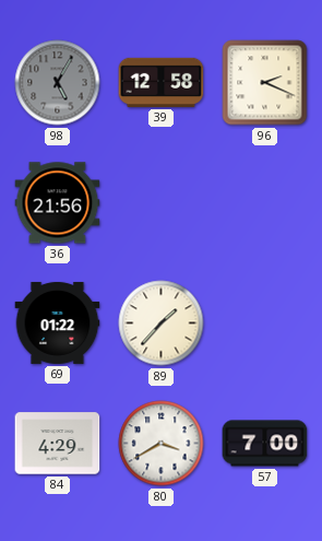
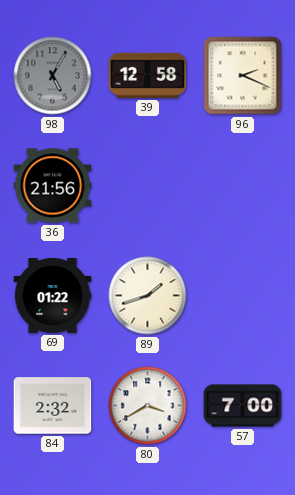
89: 1:37 -> 1:42
84: 4:29 -> 2:32
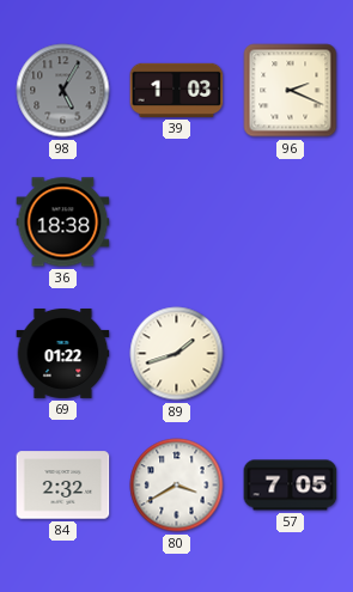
39: 12:58 -> 1:03
36: 21:56 -> 18:38
57: 7:00 -> 7:05
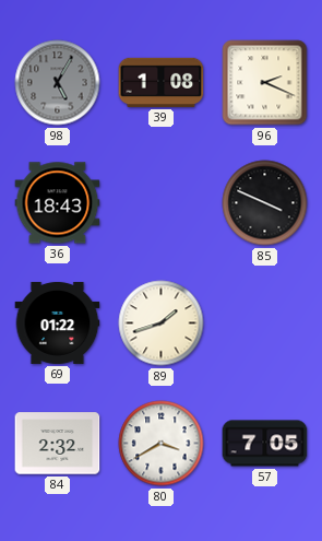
39: 1:03 -> 1:08
36: 18:38 -> 18:43
85: none -> 3:49
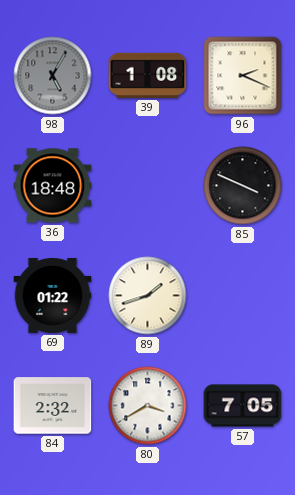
36: 18:43 -> 18:48
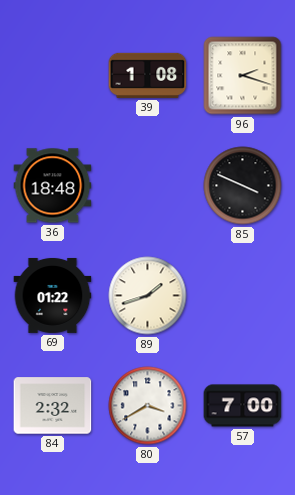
98: 5:05 -> none
96: 2:19 -> 2:18
57: 7:05 -> 7:00
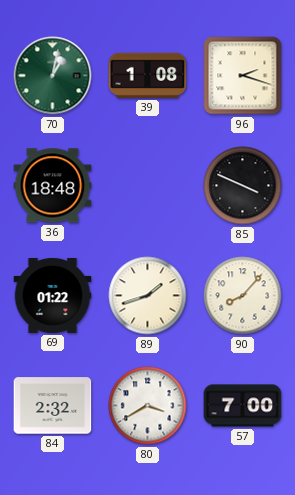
70: none -> 1:02
90: none -> 8:07
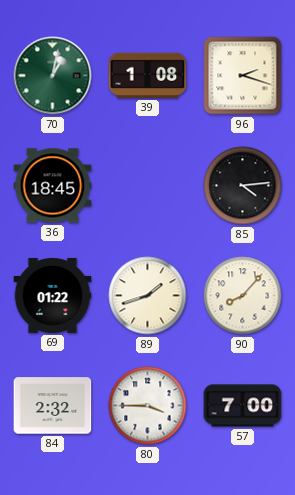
36: 18:48 -> 18:45
85: 3:49 -> 4:14
80: 3:40 -> 3:45
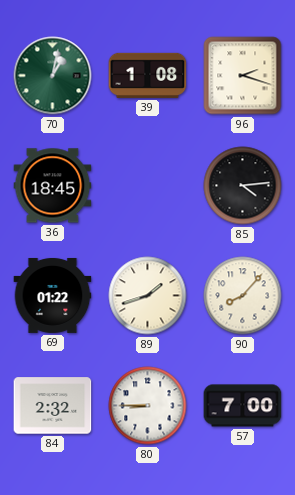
80: 3:45 -> 8:45
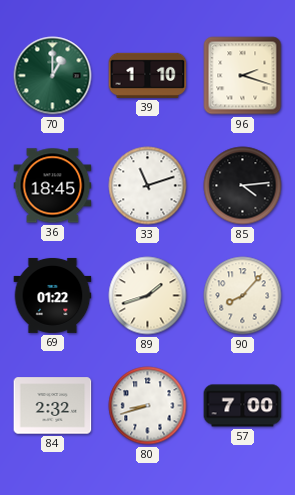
70: 1:02 -> 1:00
39: 1:08 -> 1:10
33: none -> 11:12
80: 8:45 -> 8:42
